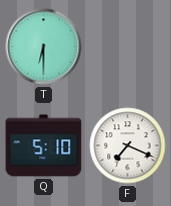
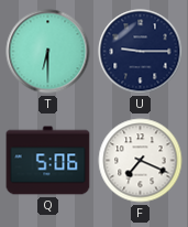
U: none -> 9:15
Q: 5:10 -> 5:06
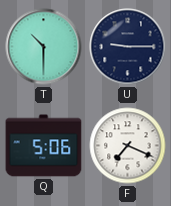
T: 6:30 -> 10:30
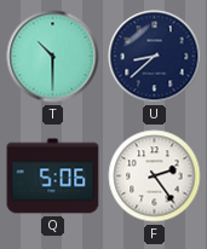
U: 9:15 -> 8:38
F: 7:19 -> 2:24
